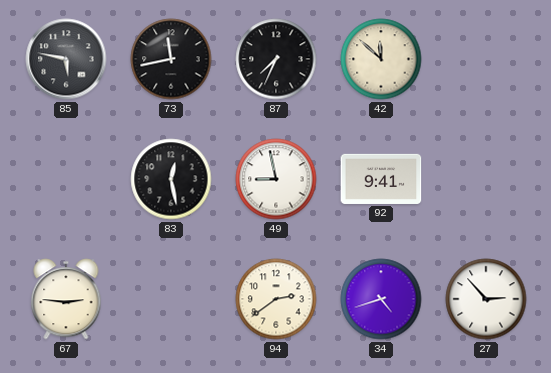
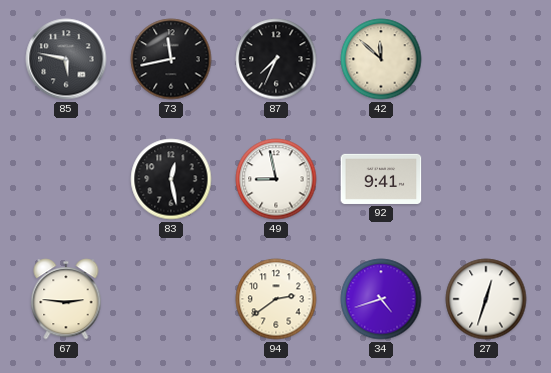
27: 2:53 -> 12:33
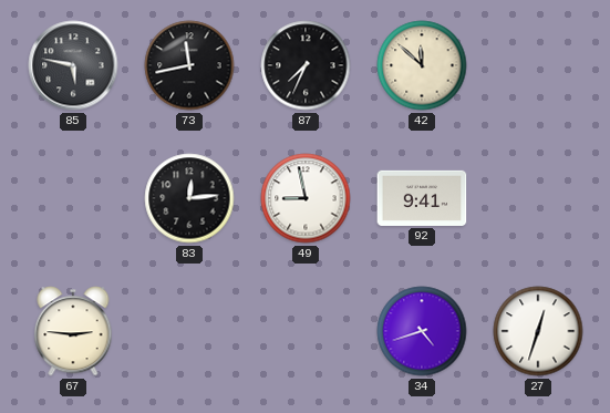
83: 12:28 -> 12:14
94: 2:39 -> none
